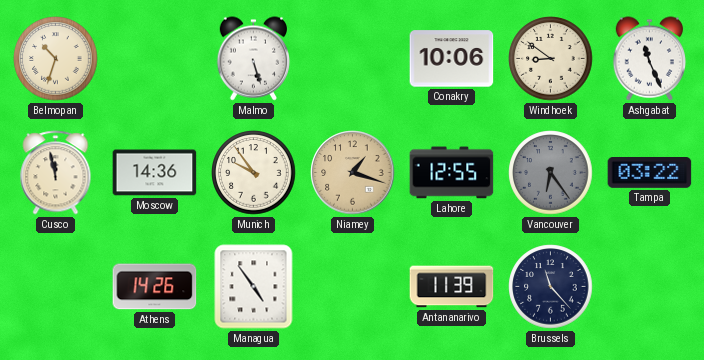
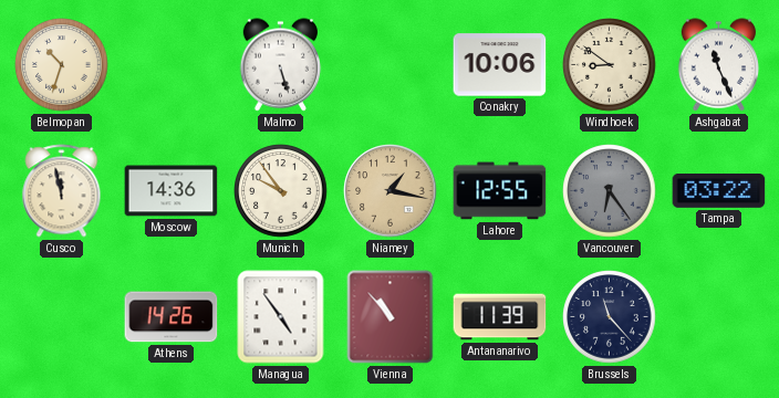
Niamey: 1:18 -> 1:17
Vienna: none -> 10:53
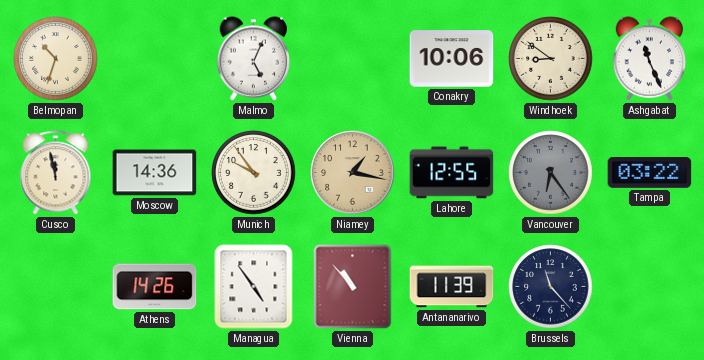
Malmo: 5:27 -> 5:04
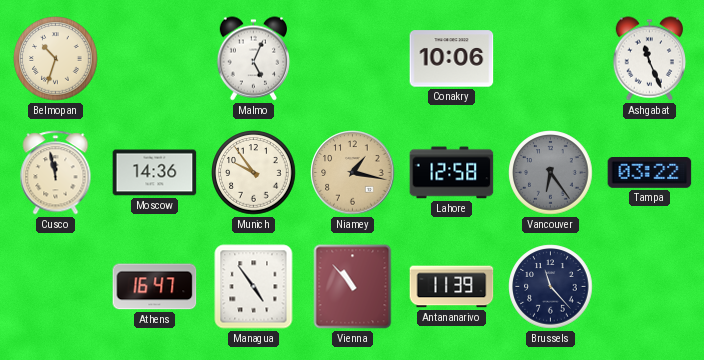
Windhoek: 8:51 -> none
Lahore: 12:55 -> 12:58
Athens: 14:26 -> 16:47
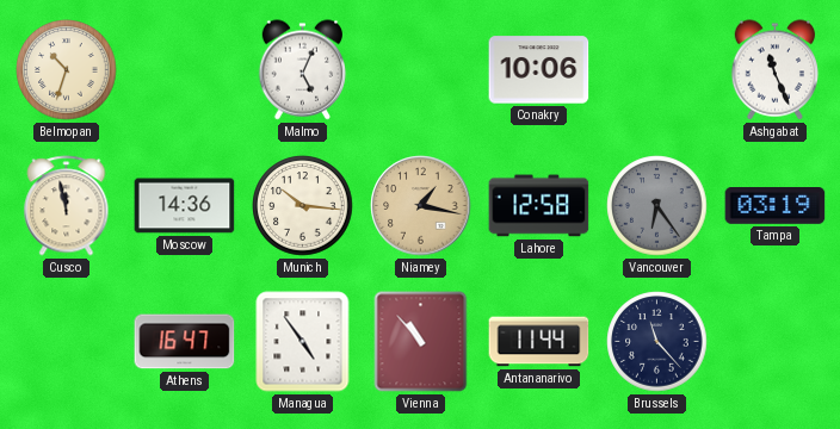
Munich: 9:54 -> 10:16
Tampa: 03:22 -> 03:19
Antananarivo: 11:39 -> 11:44
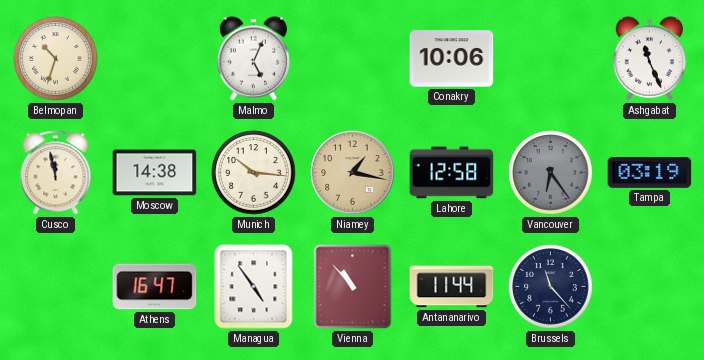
Moscow: 14:36 -> 14:38
